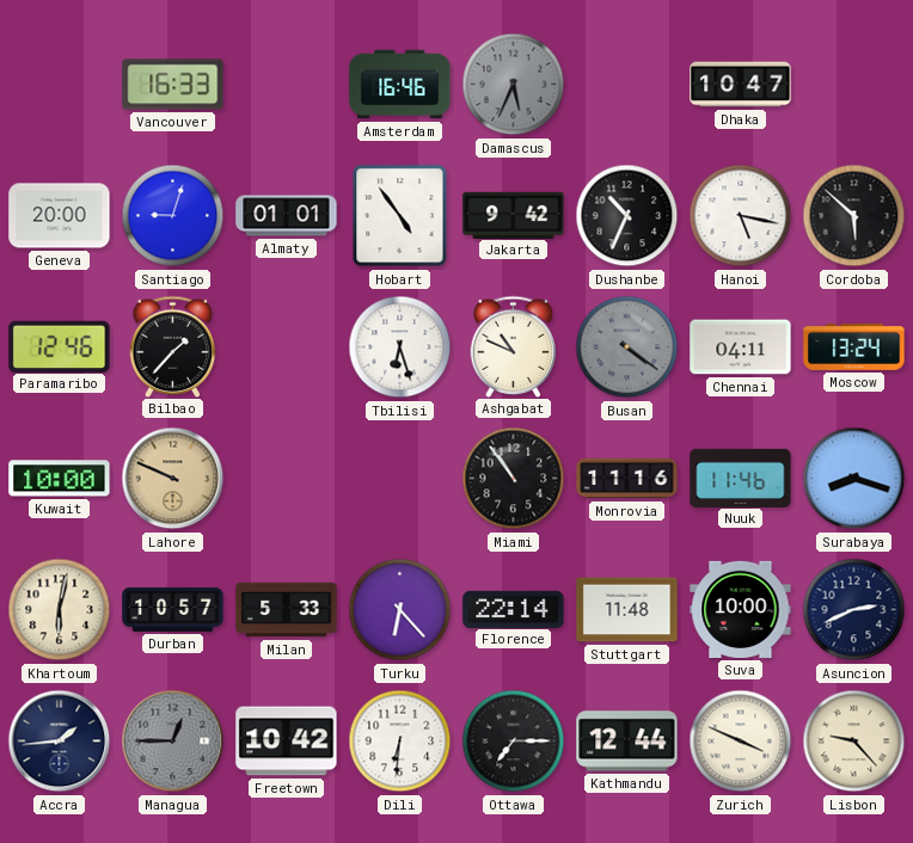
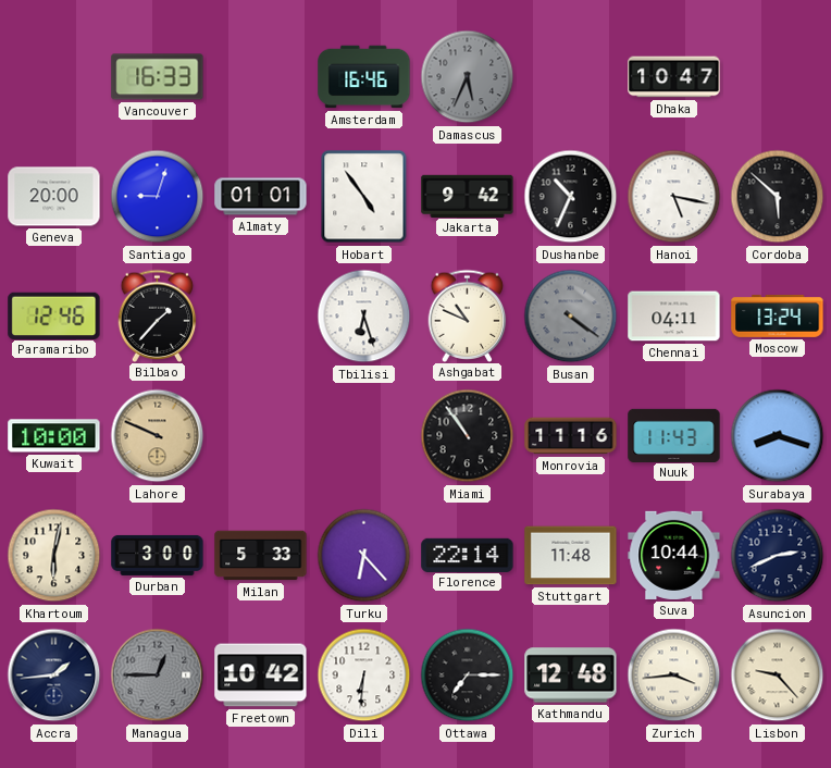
Nuuk: 11:46 -> 11:43
Durban: 10:57 -> 3:00
Suva: 10:00 -> 10:44
Kathmandu: 12:44 -> 12:48
Zurich: 3:49 -> 3:44
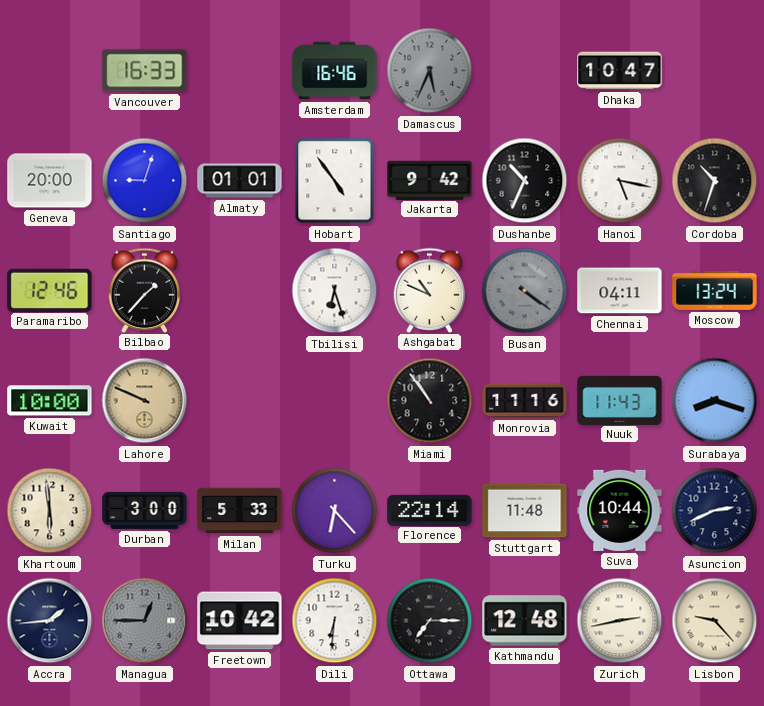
Cordoba: 5:52 -> 10:33
Khartoum: 6:02 -> 5:59
Zurich: 3:44 -> 2:43
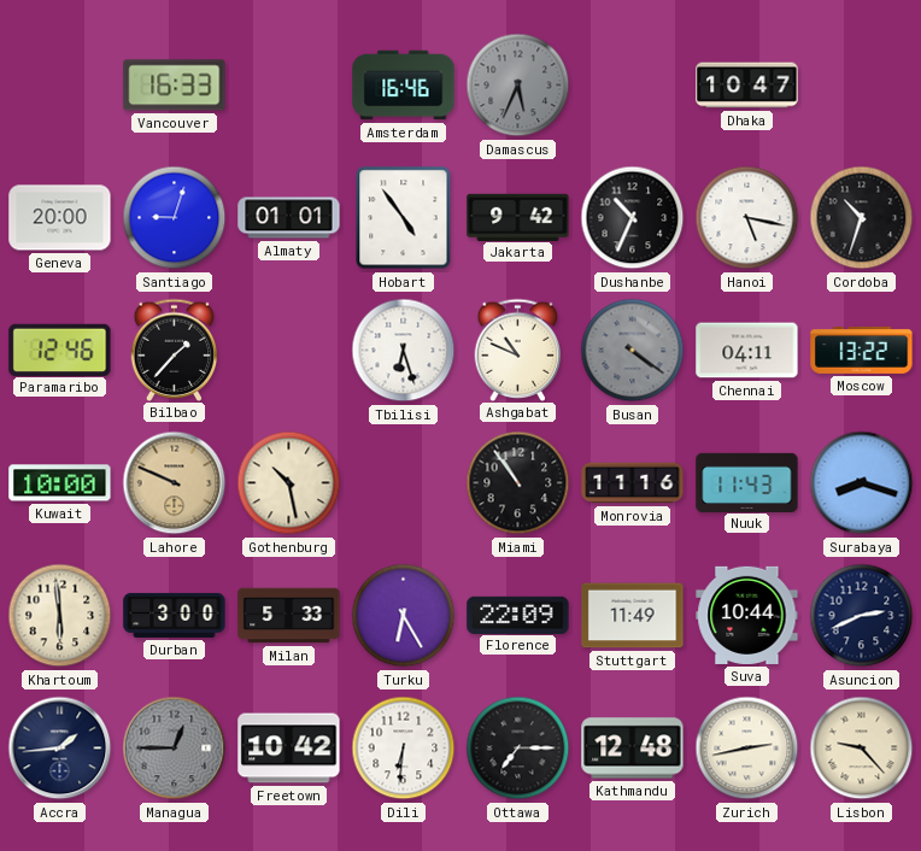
Moscow: 13:24 -> 13:22
Gothenburg: none -> 10:28
Turku: 6:23 -> 6:25
Florence: 22:14 -> 22:09
Stuttgart: 11:48 -> 11:49
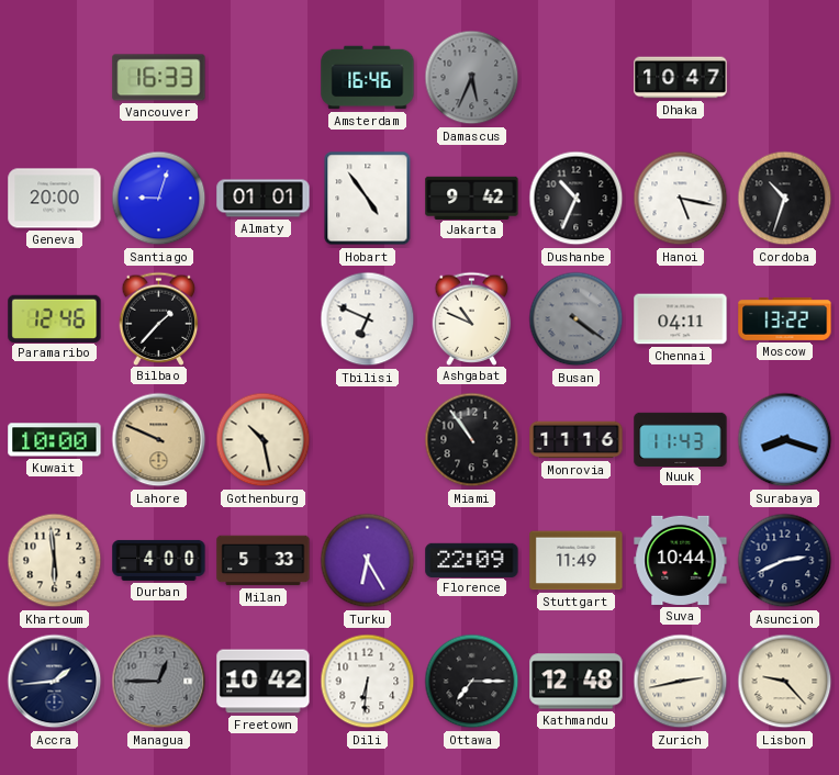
Tbilisi: 6:27 -> 6:49
Durban: 3:00 -> 4:00
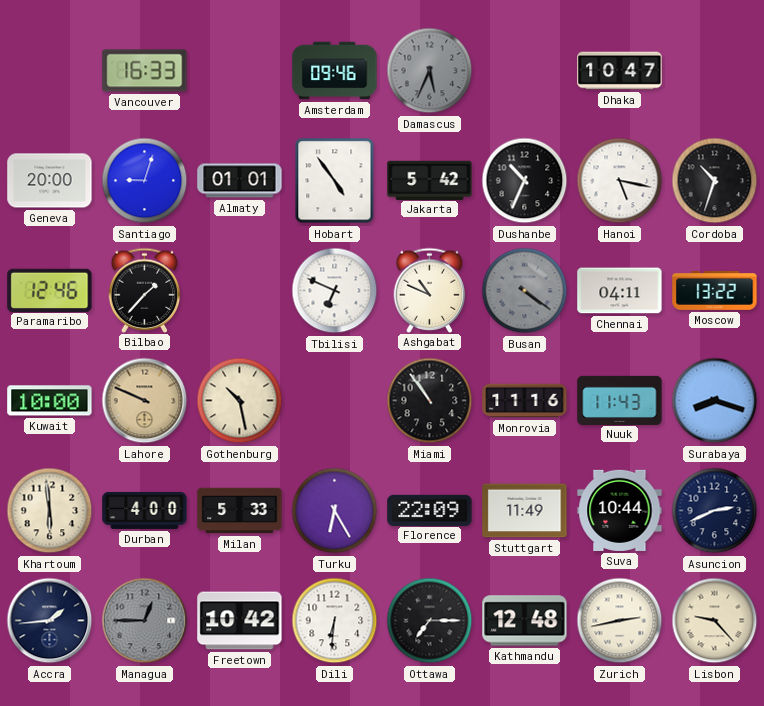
Amsterdam: 16:46 -> 09:46
Jakarta: 9:42 -> 5:42
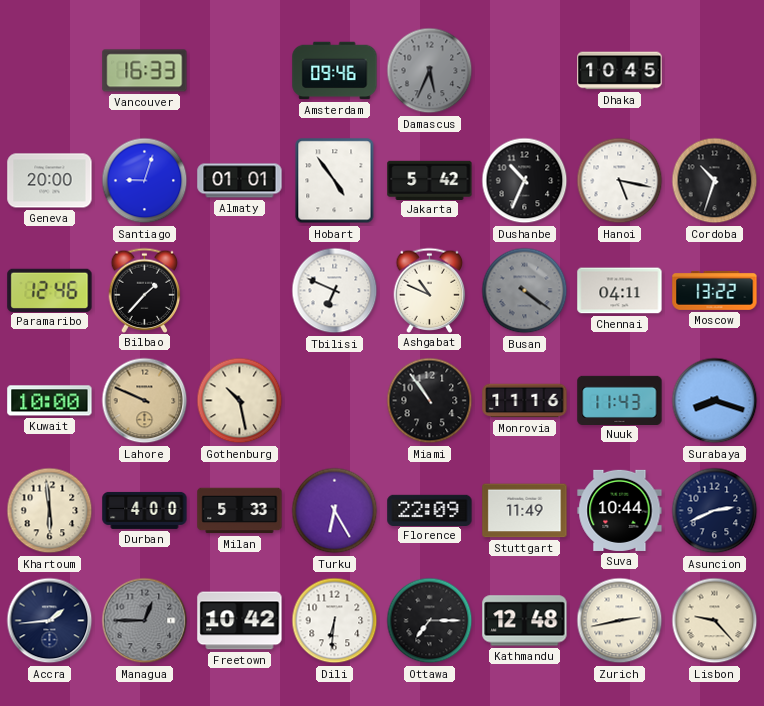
Dhaka: 10:47 -> 10:45
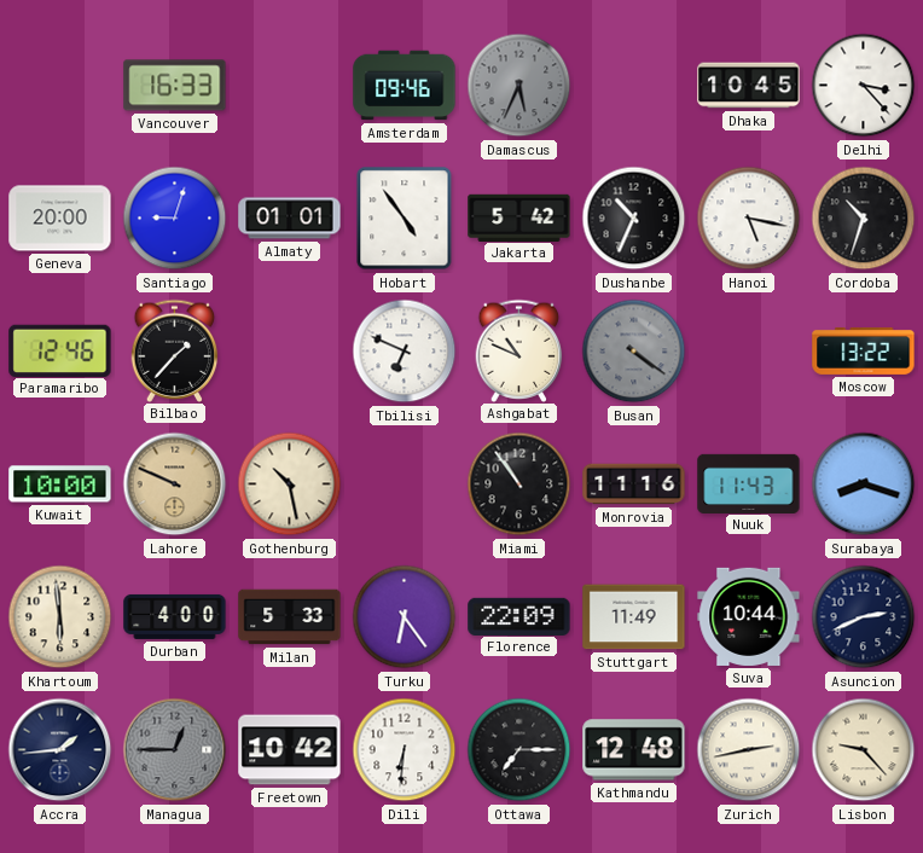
Delhi: none -> 3:23
Chennai: 04:11 -> none
Turku: 6:25 -> 6:24
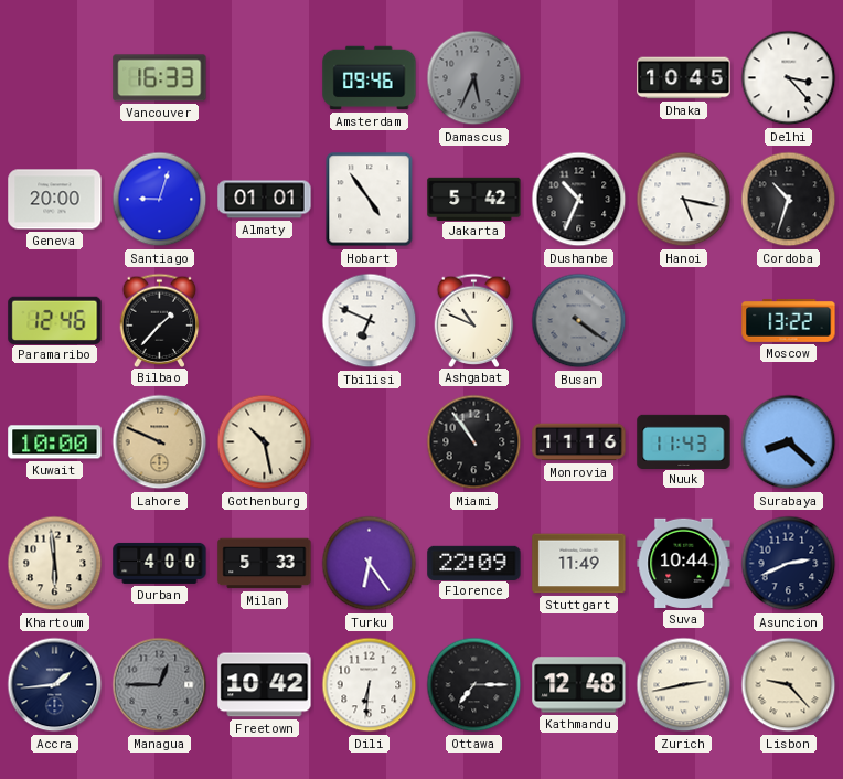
Surabaya: 8:18 -> 8:22
